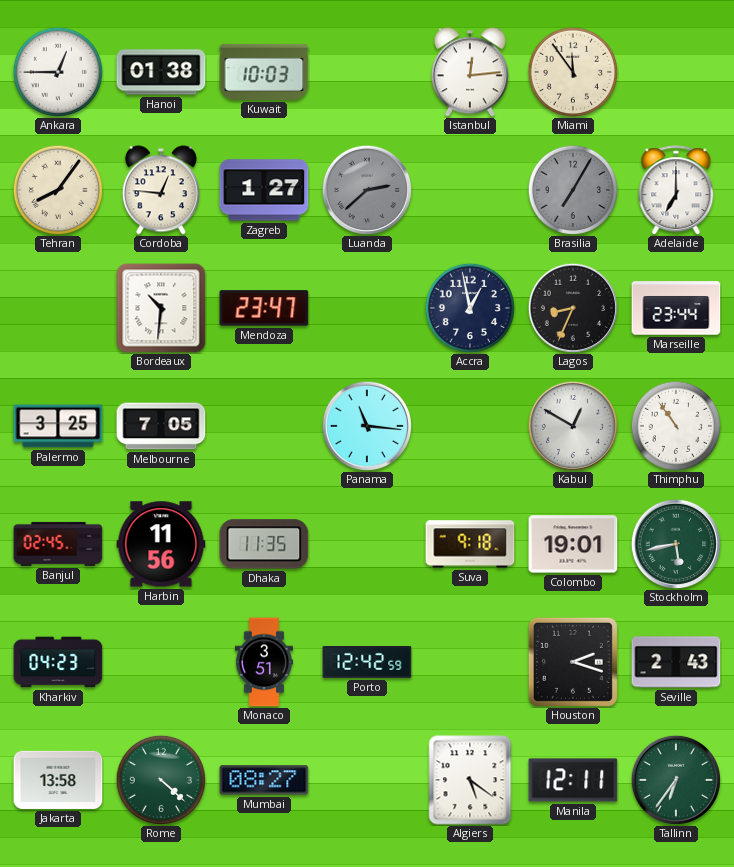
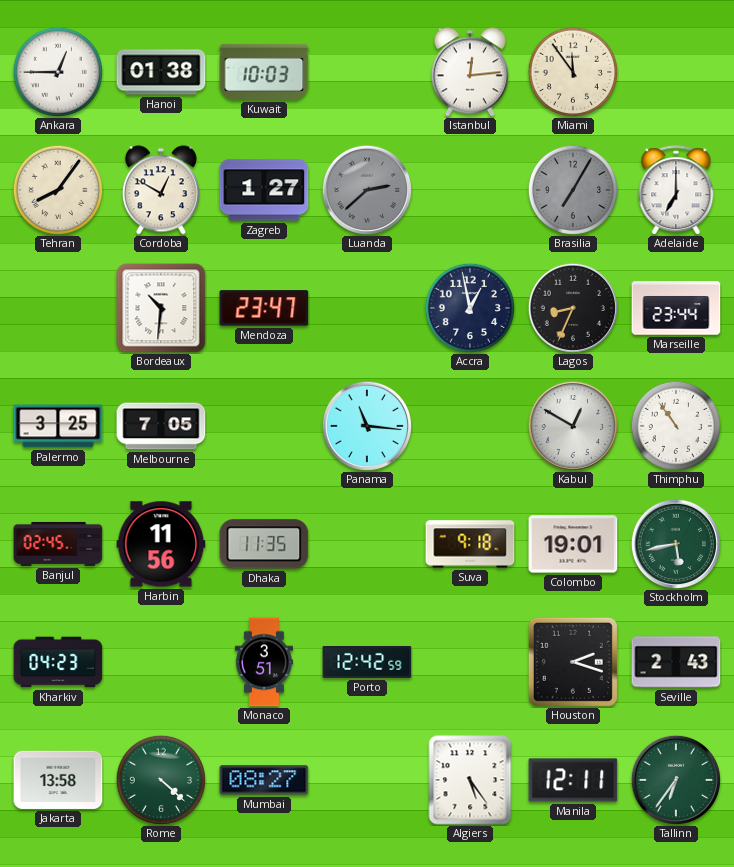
Cordoba: 12:46 -> 12:50
Algiers: 5:21 -> 5:24
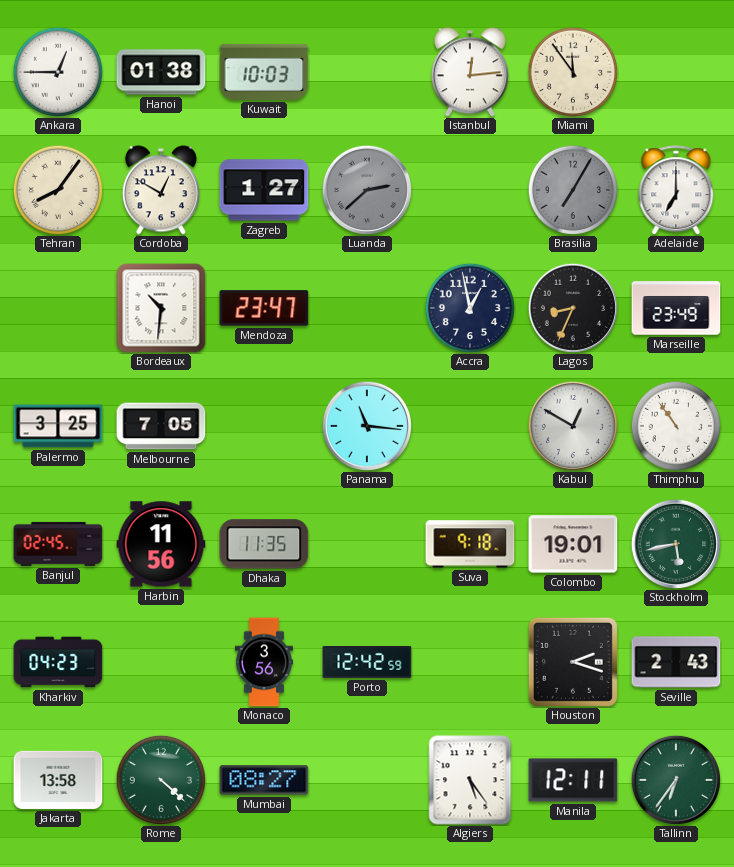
Marseille: 23:44 -> 23:49
Monaco: 3:51 -> 3:56
